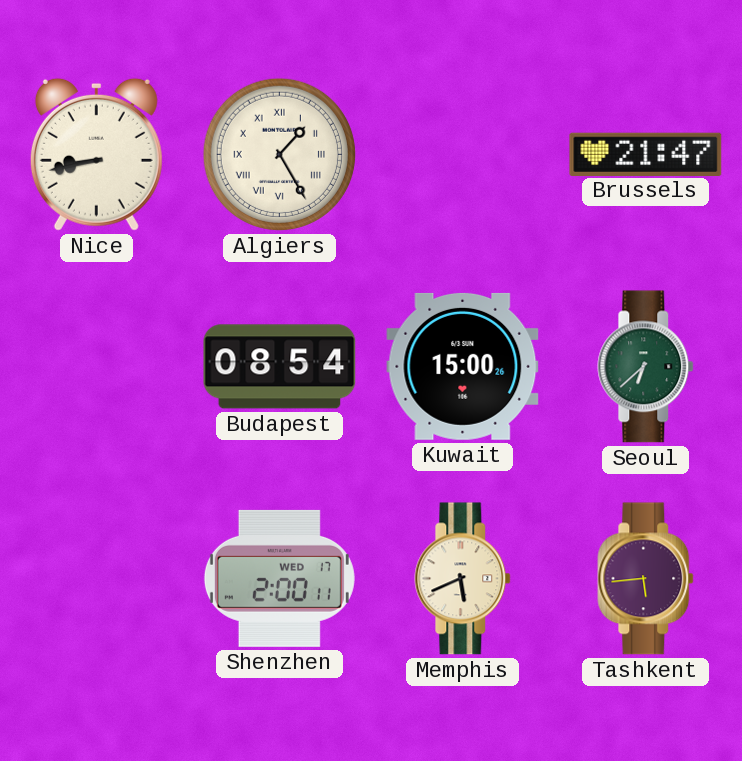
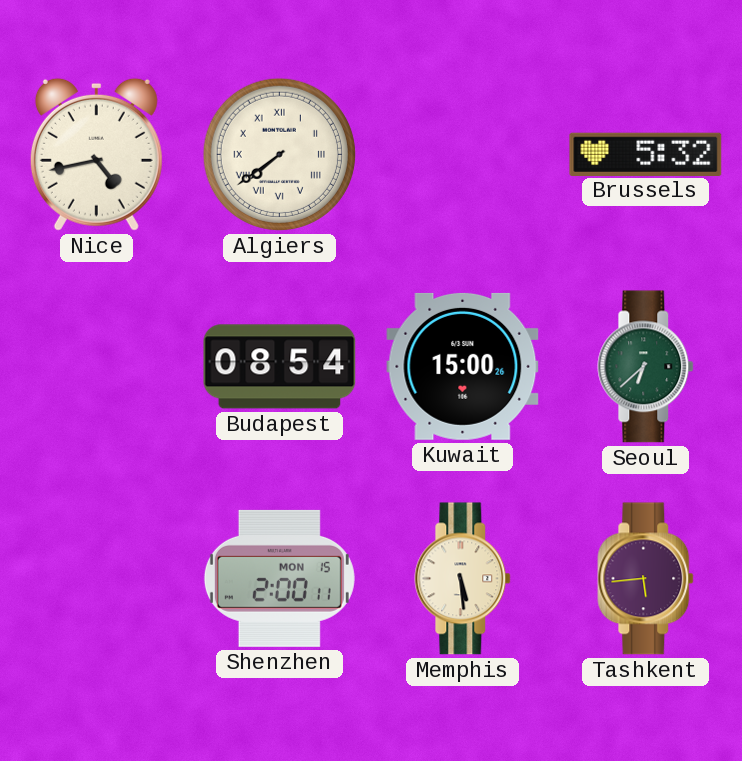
Nice: 8:43 -> 4:43
Algiers: 1:25 -> 7:39
Brussels: 21:47 -> 5:32
Shenzhen date: WED 17 -> MON 15
Memphis: 5:41 -> 5:29
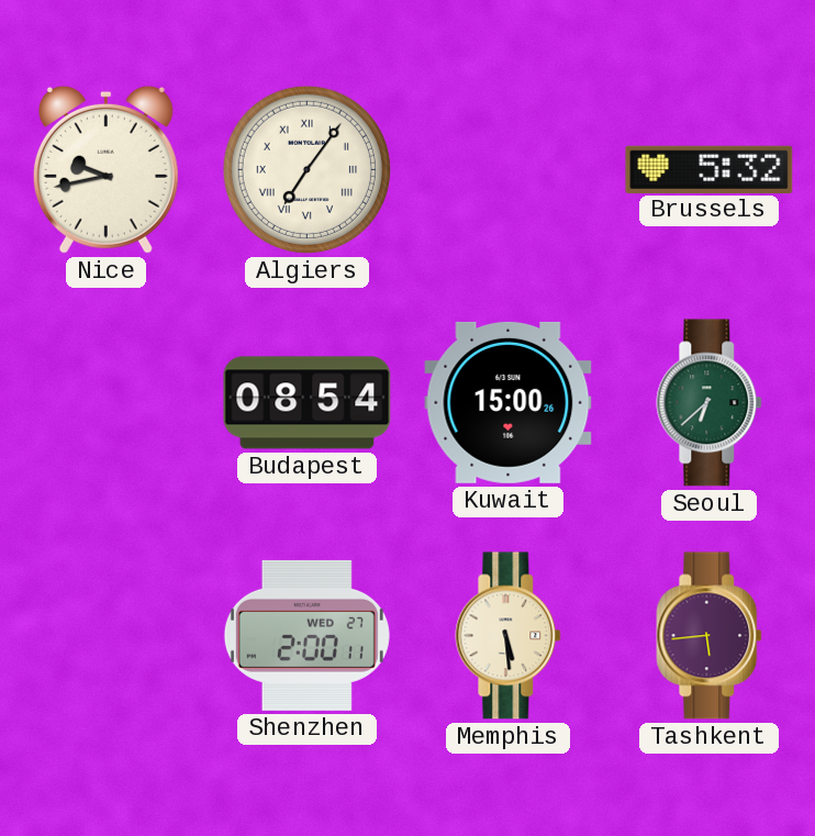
Nice: 4:43 -> 9:43
Algiers: 7:39 -> 7:06
Shenzhen date: MON 15 -> WED 27
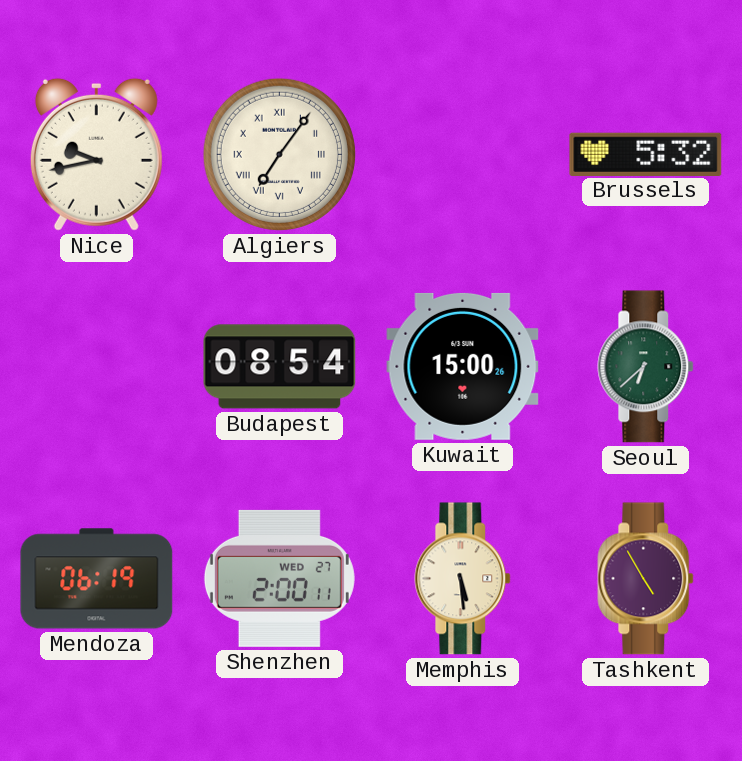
Mendoza: none -> 06:19
Tashkent: 5:44 -> 4:55
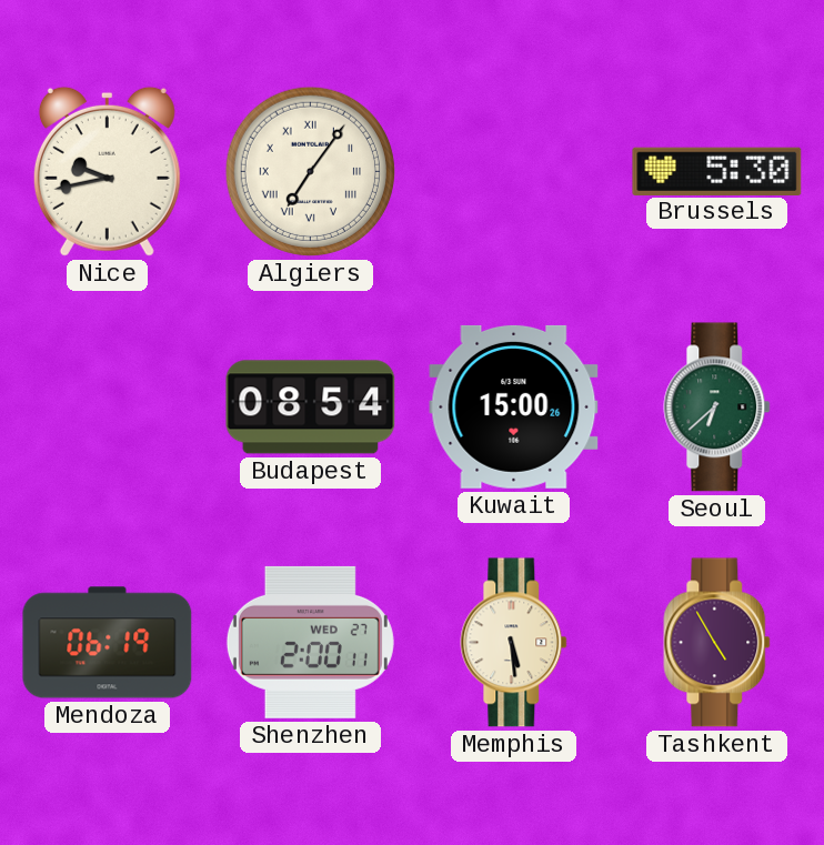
Brussels: 5:32 -> 5:30
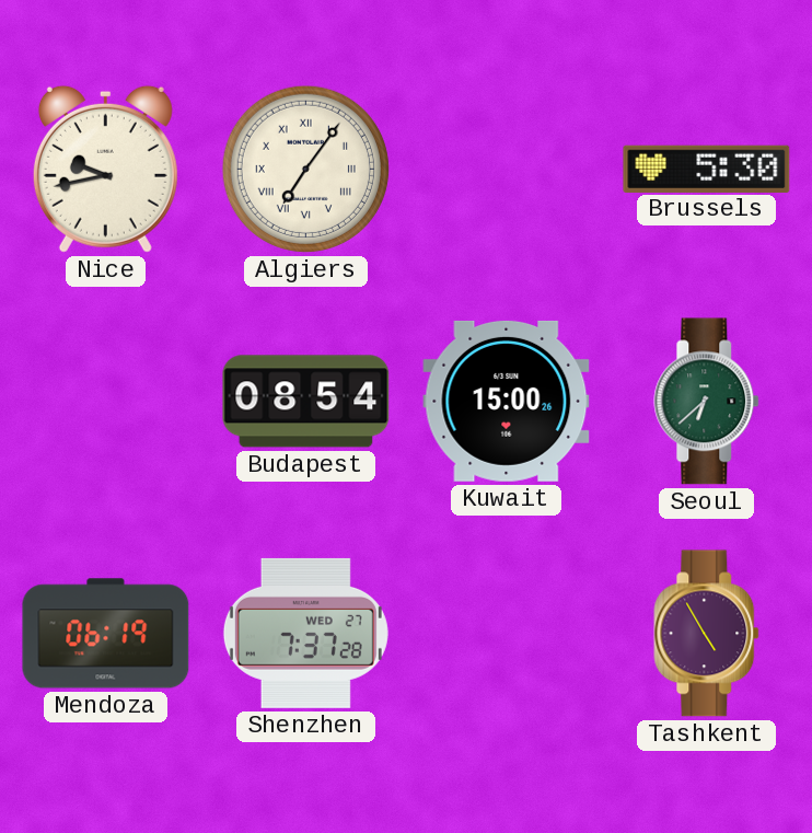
Shenzhen: 2:00 -> 7:37
Memphis: 5:29 -> none
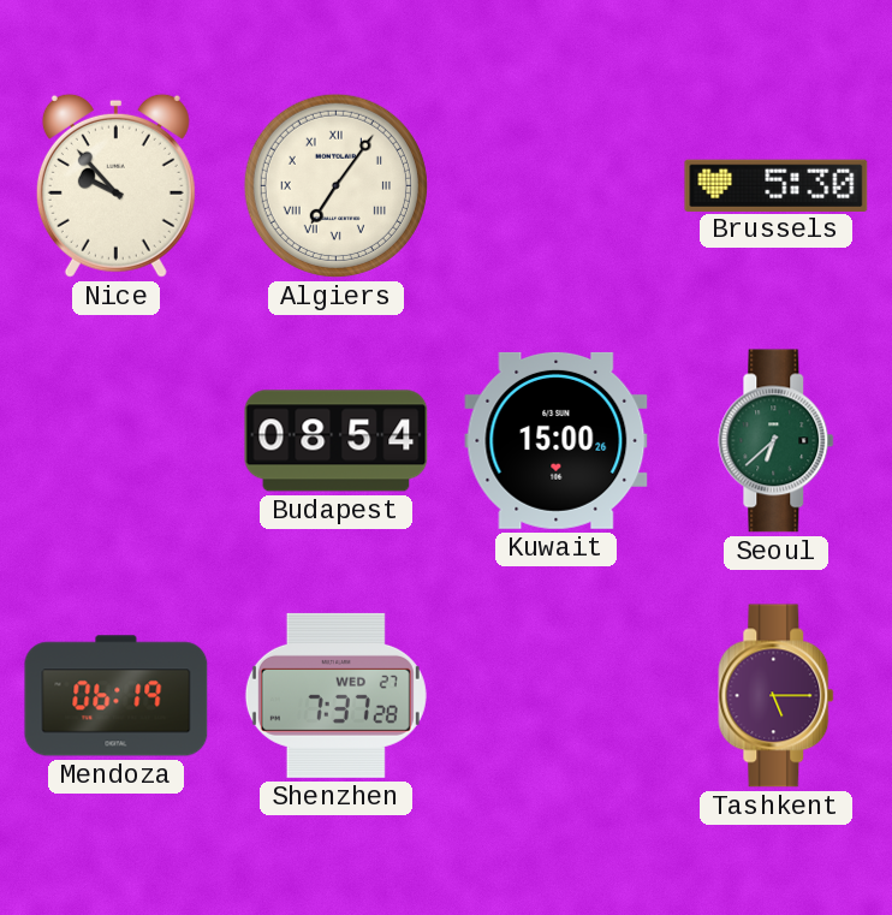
Nice: 9:43 -> 9:53
Tashkent: 4:55 -> 5:15
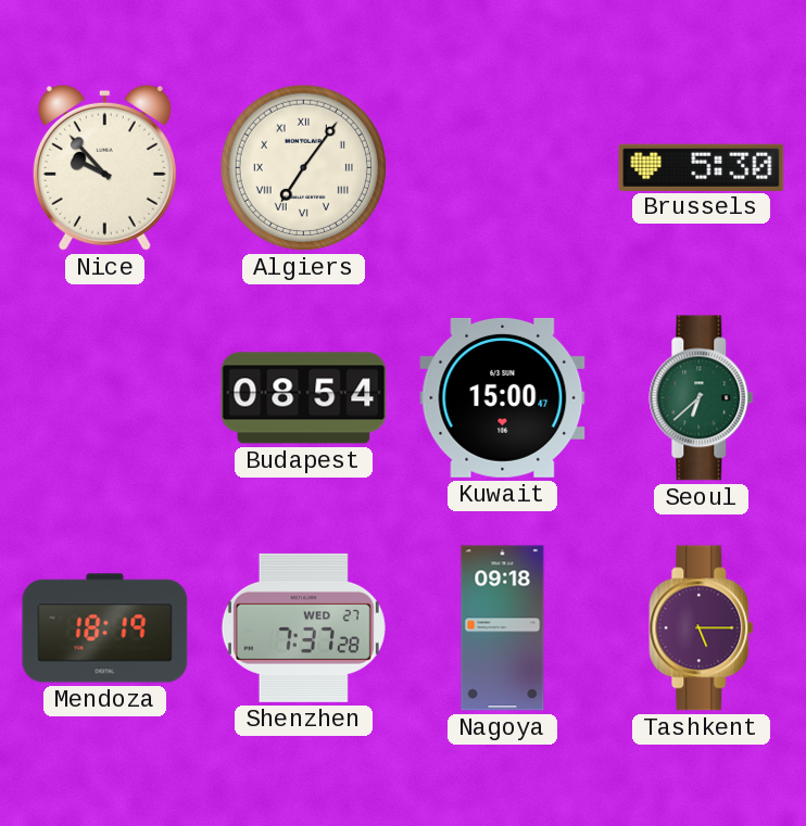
Kuwait: 15:00:26 -> 15:00:47
Mendoza: 06:19 -> 18:19
Nagoya: none -> 09:18
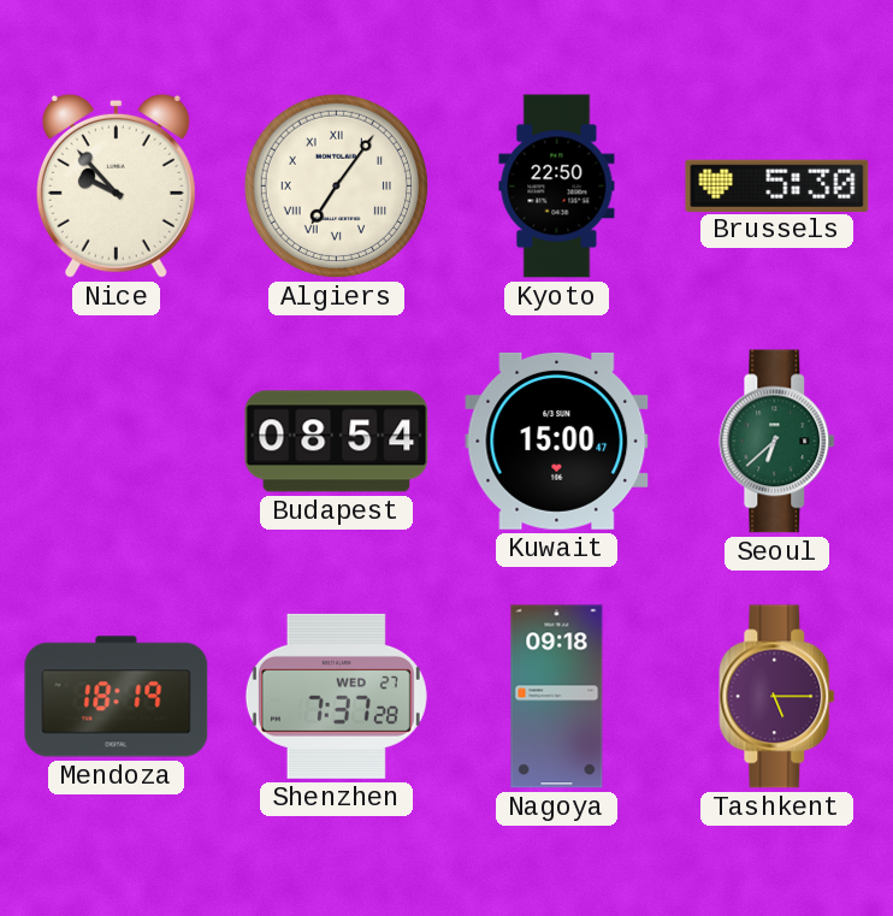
Kyoto: none -> 22:50
